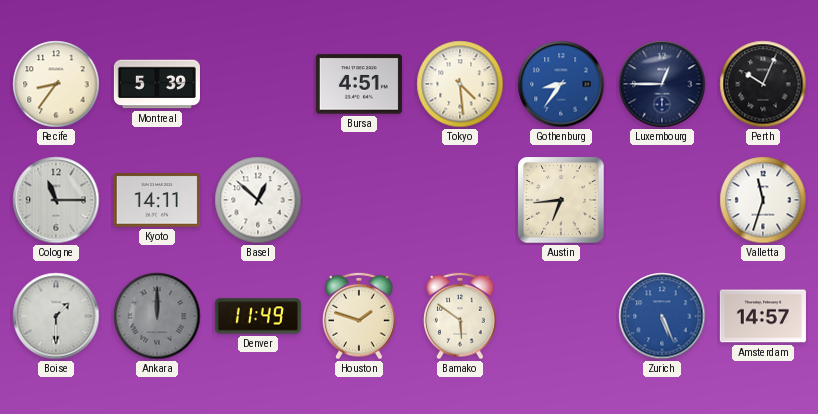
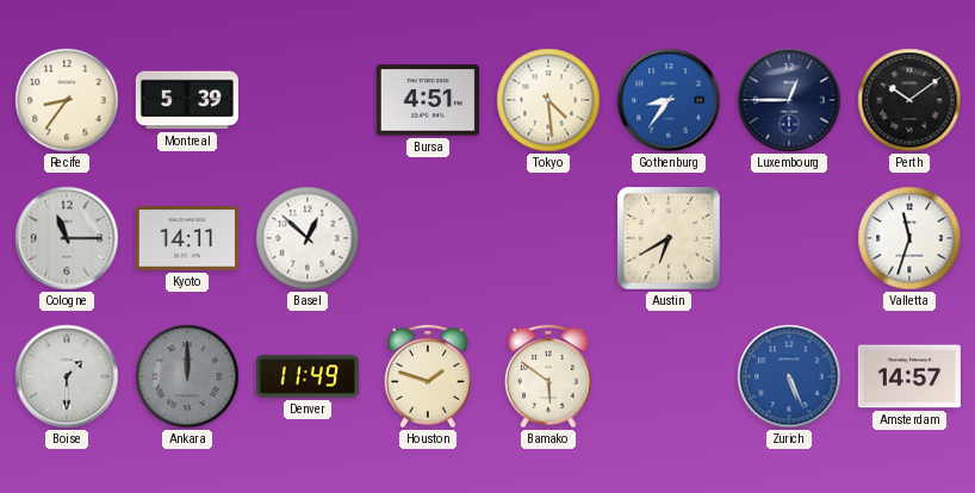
Perth: 10:04 -> 10:09
Austin: 6:44 -> 6:40
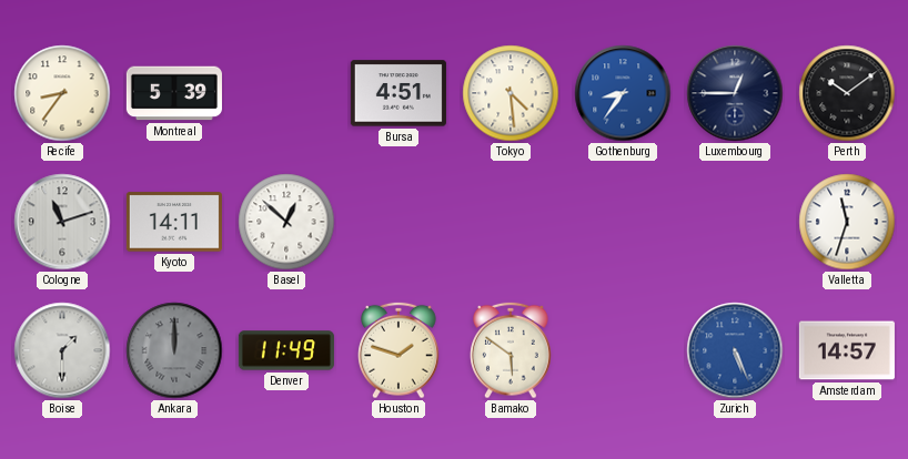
Cologne: 11:15 -> 11:12
Austin: 6:40 -> none
